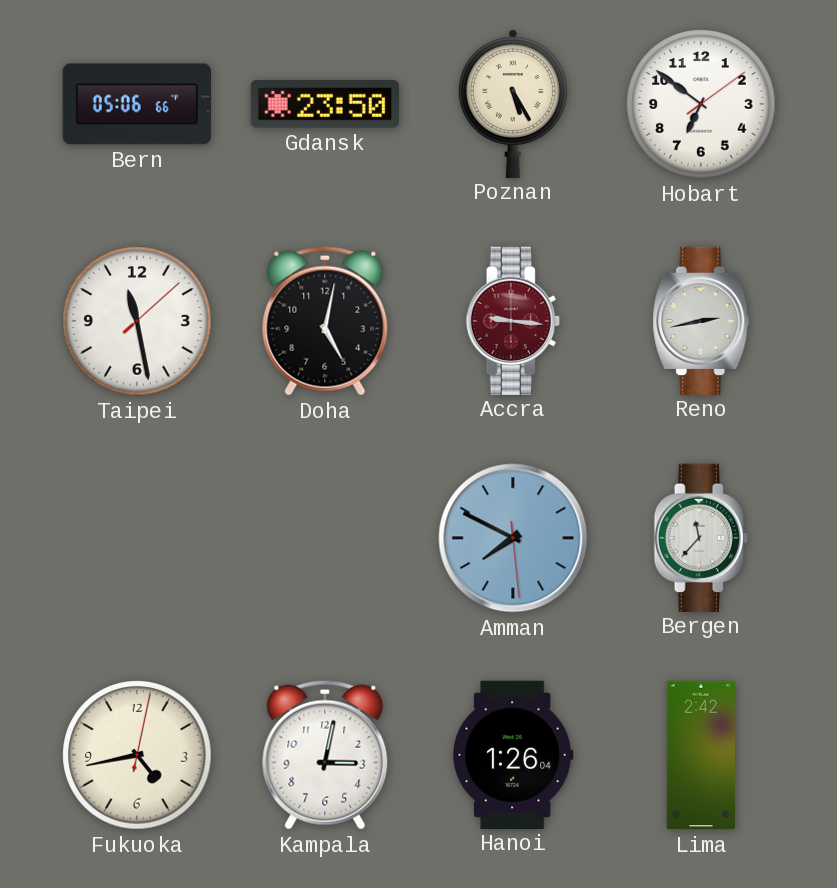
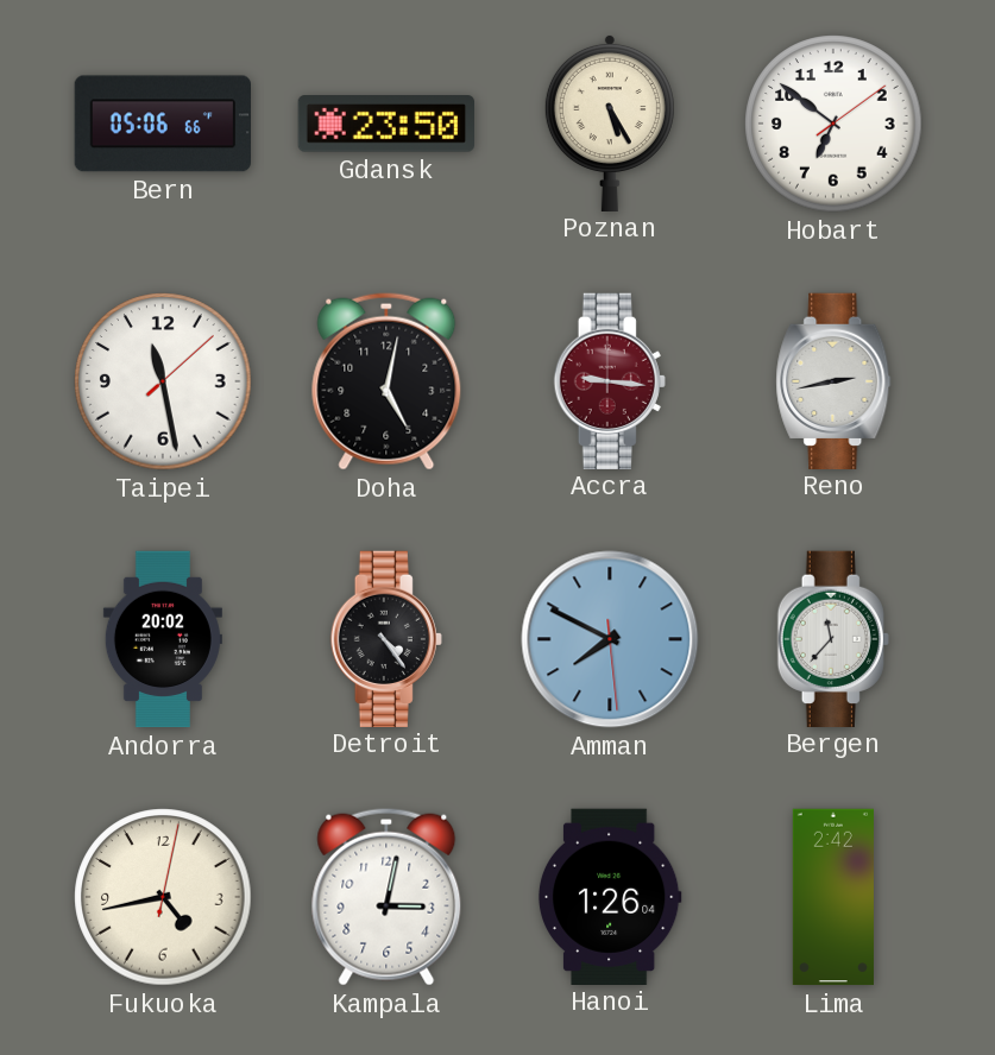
Andorra: none -> 20:02
Detroit: none -> 4:24
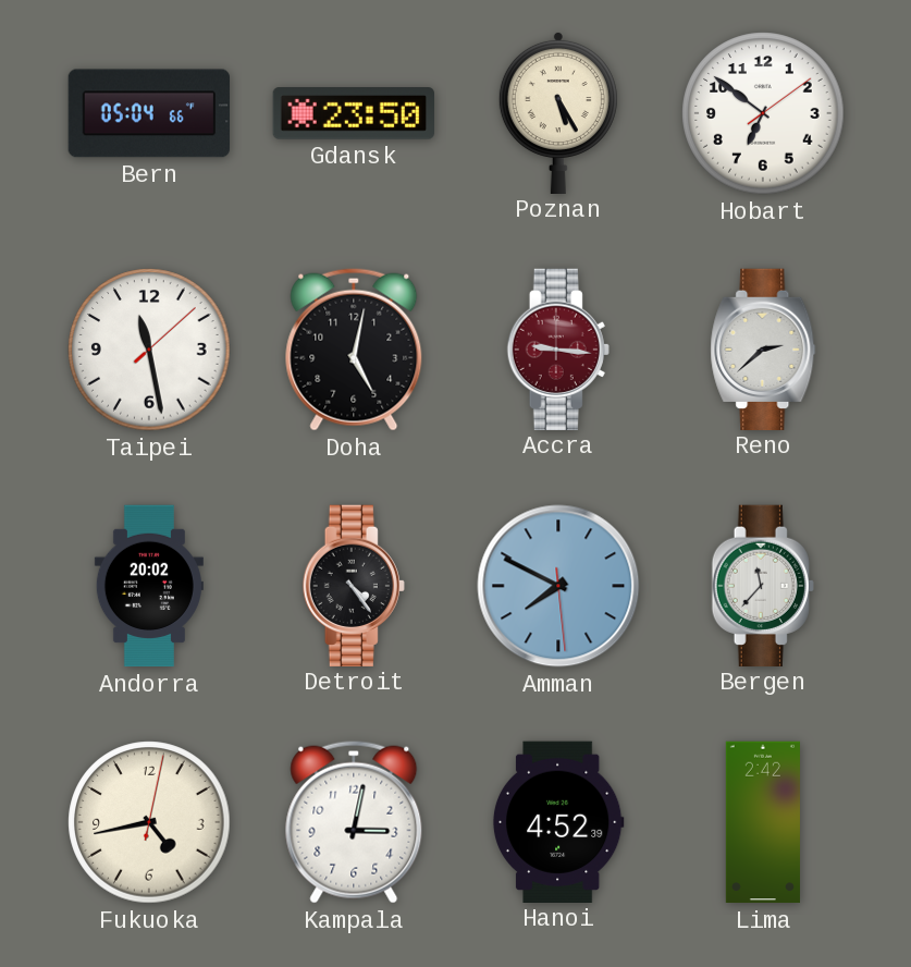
Bern: 05:06 -> 05:04
Reno: 2:43 -> 2:38
Hanoi: 1:26 -> 4:52
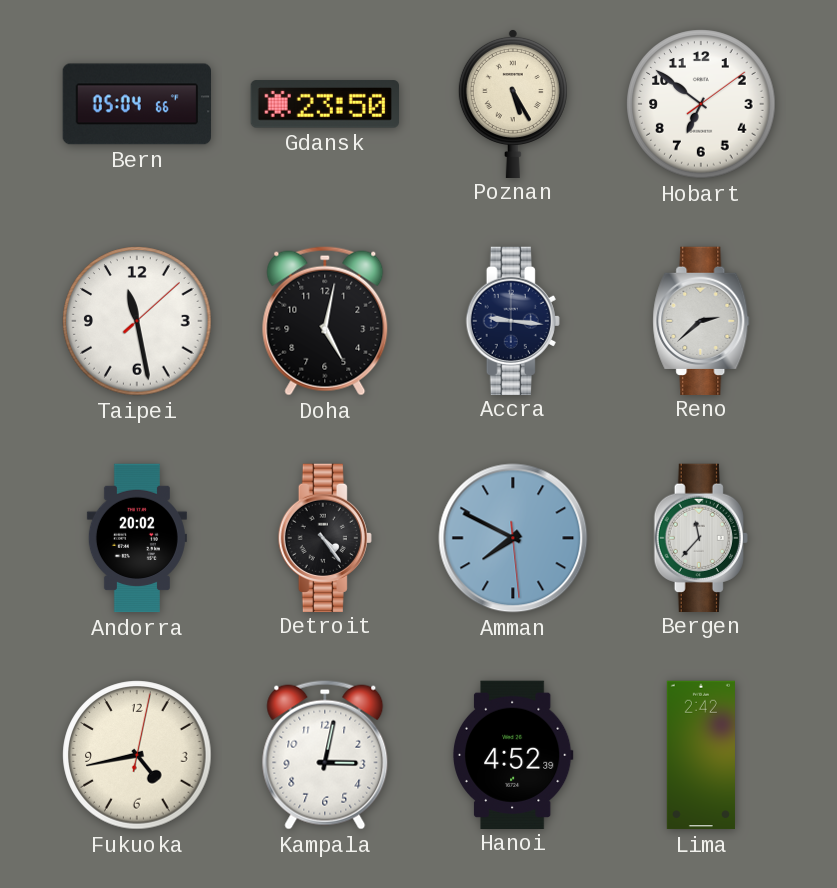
Accra dial: burgundy -> navy
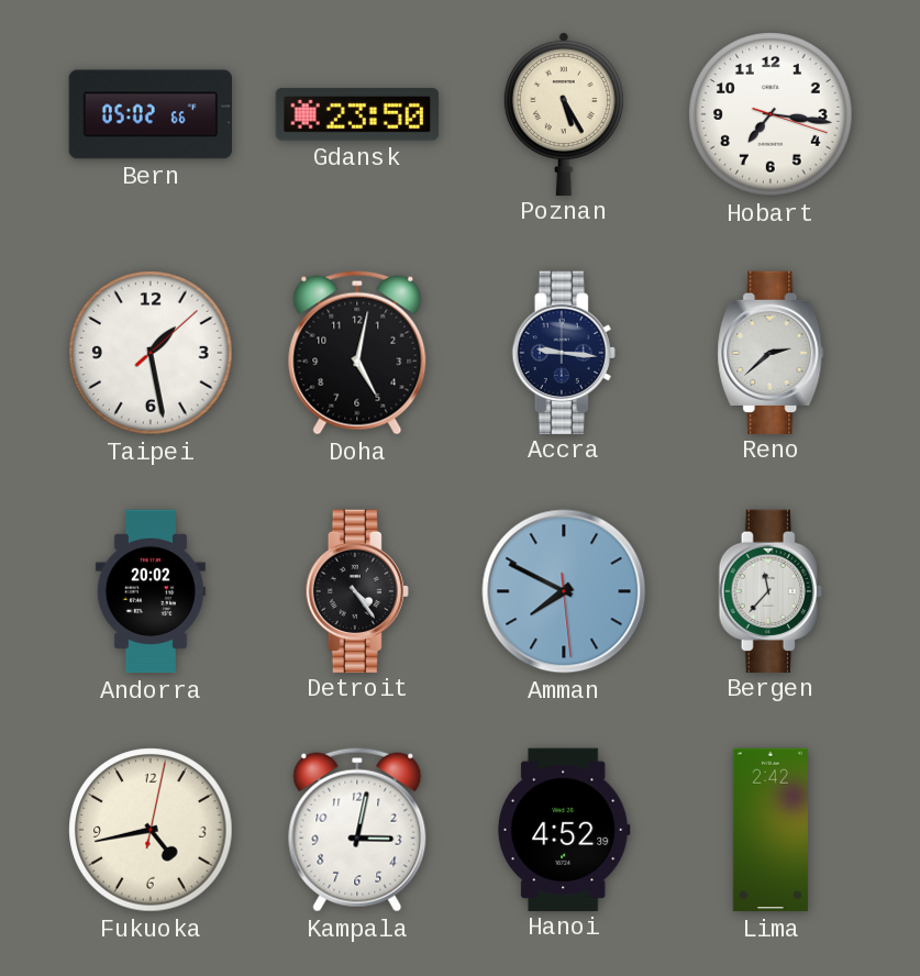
Bern: 05:04 -> 05:02
Hobart: 6:51 -> 7:16
Taipei: 11:28 -> 1:28
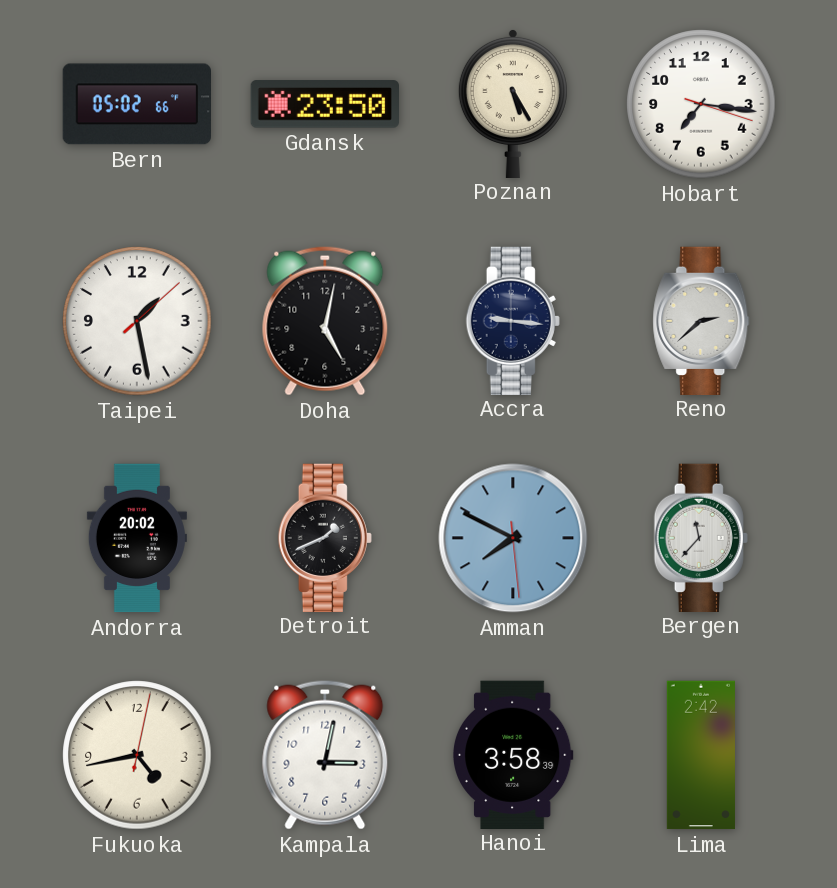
Detroit: 4:24 -> 1:41
Hanoi: 4:52 -> 3:58
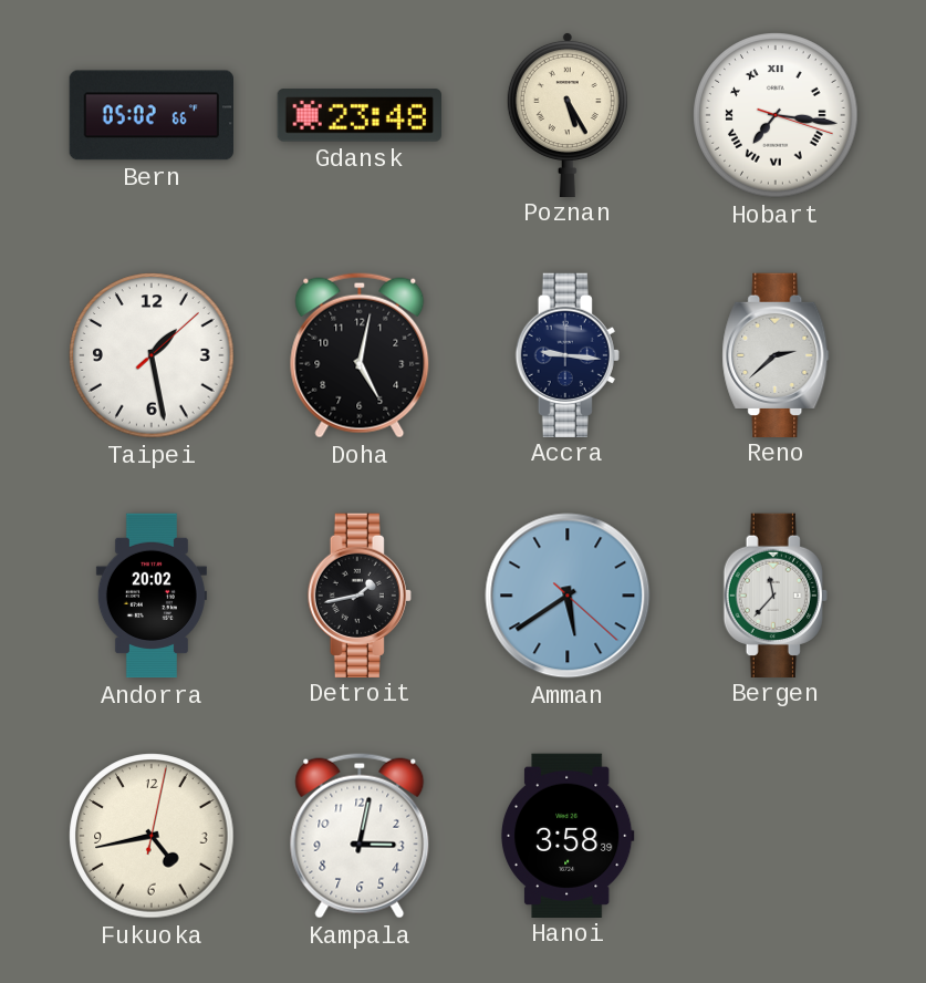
Gdansk: 23:50 -> 23:48
Hobart numerals: Arabic -> Roman
Detroit: 1:41 -> 1:43
Amman: 7:49 -> 5:39
Lima: 2:42 -> none
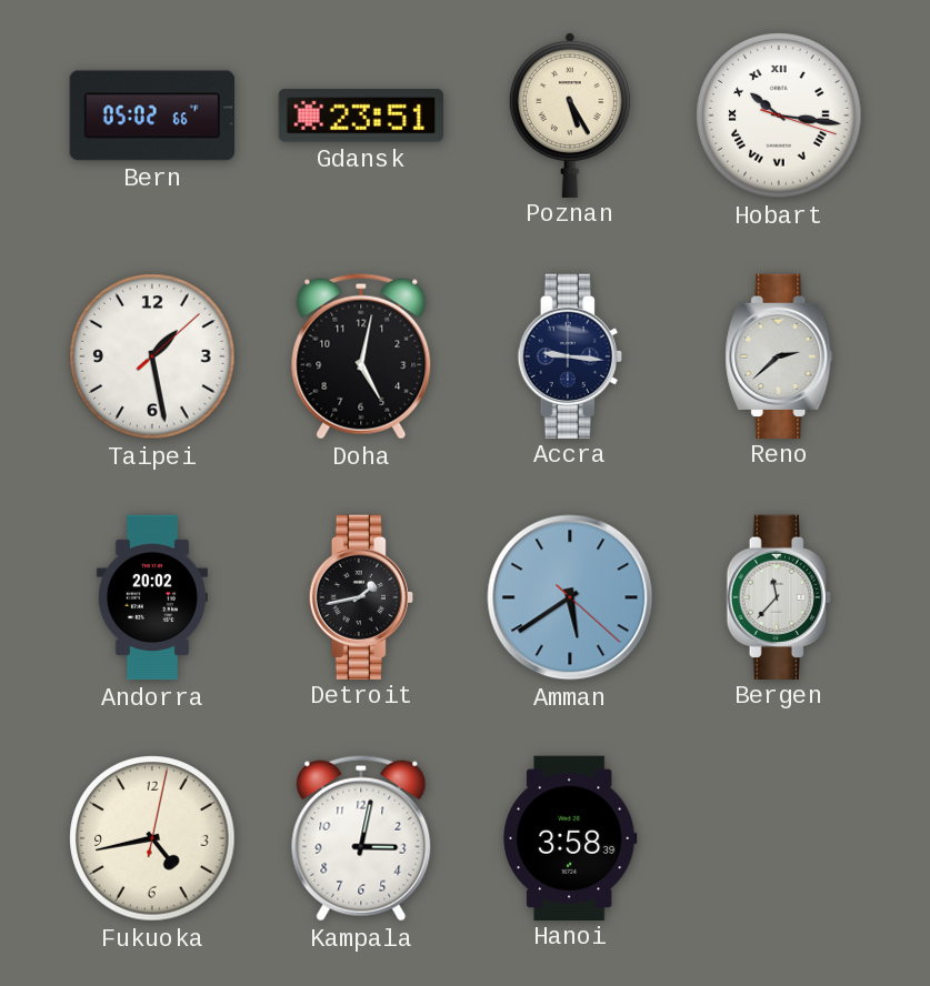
Gdansk: 23:48 -> 23:51
Hobart: 7:16 -> 10:16
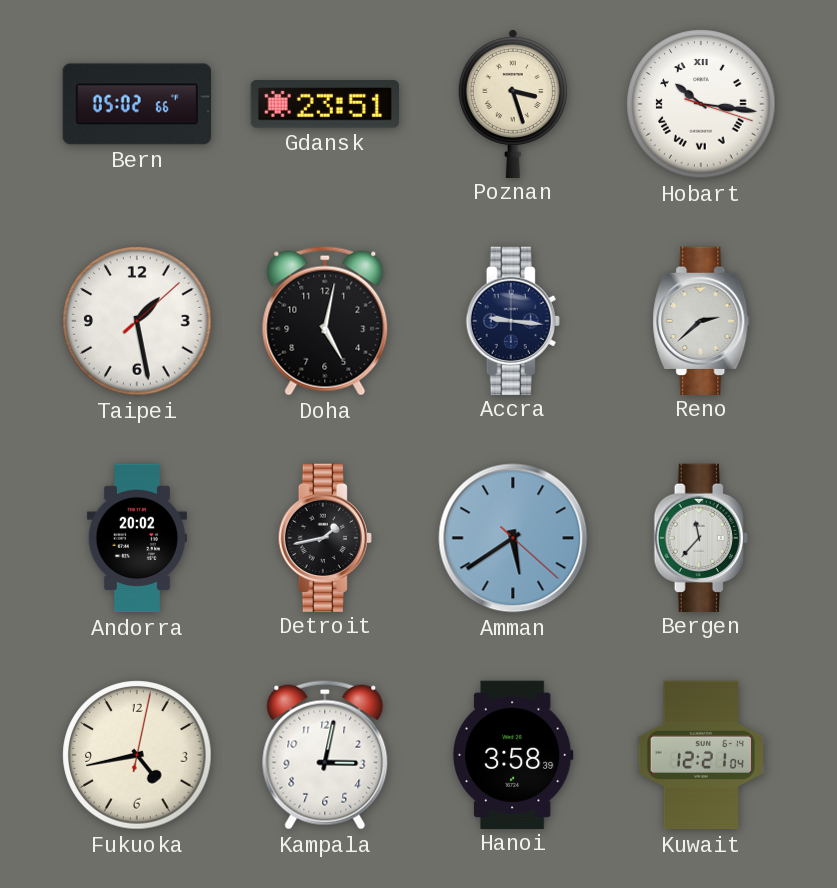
Poznan: 5:25 -> 3:27
Kuwait: none -> 12:21
